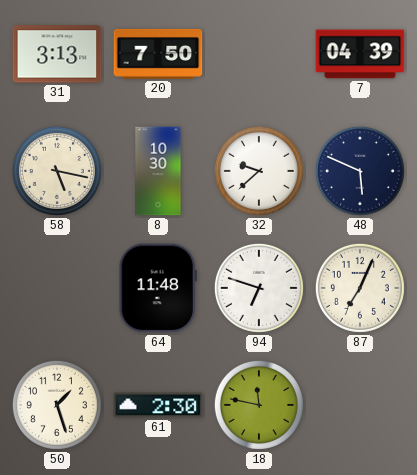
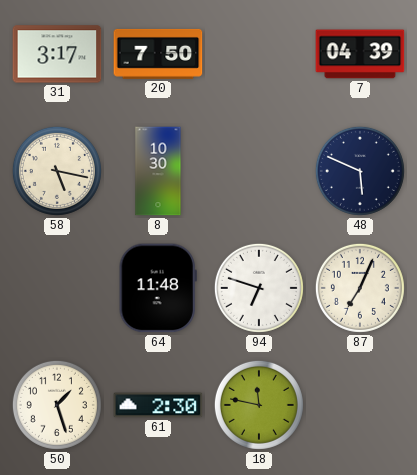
31: 3:13 -> 3:17
32: 9:38 -> none
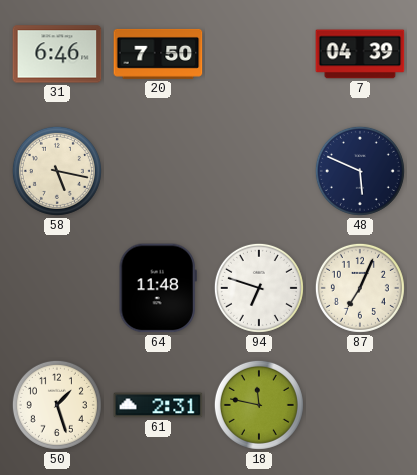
31: 3:17 -> 6:46
8: 10:30 -> none
61: 2:30 -> 2:31
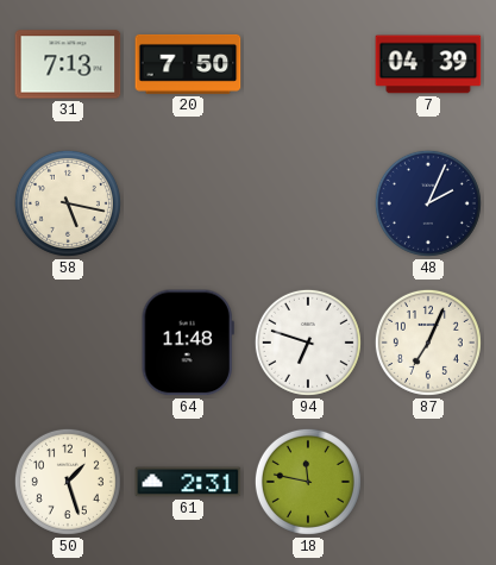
31: 6:46 -> 7:13
48: 5:49 -> 2:04
